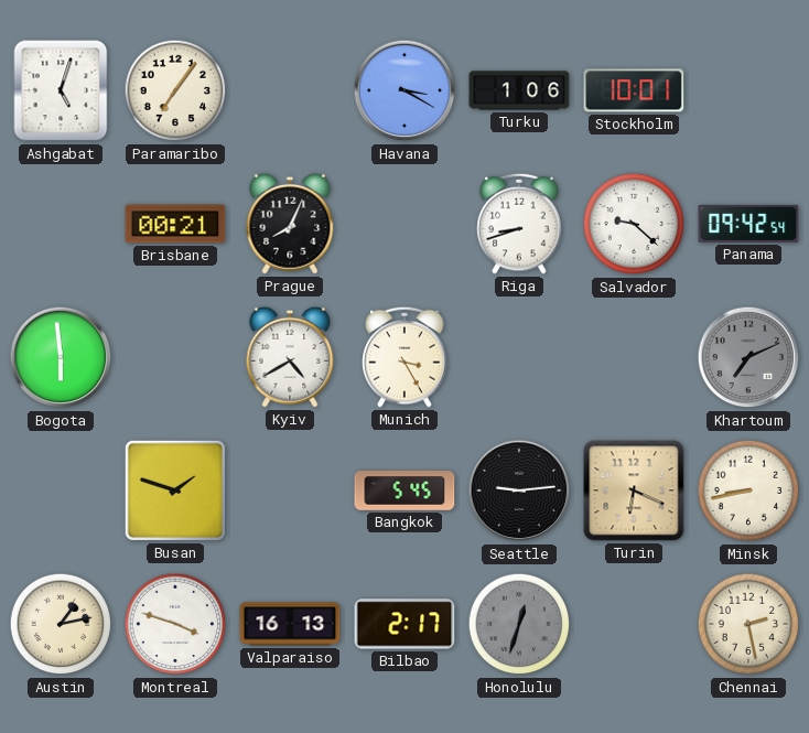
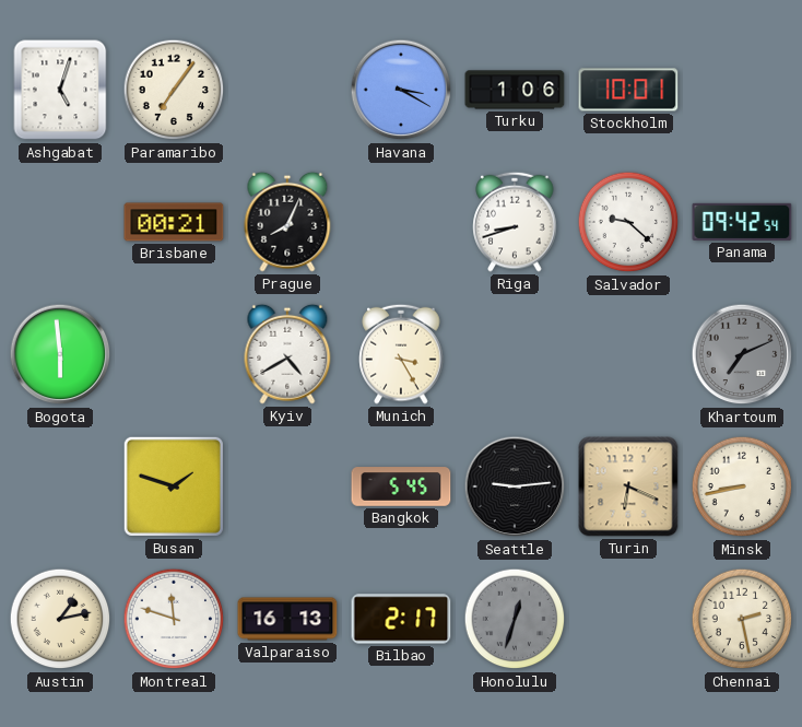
Montreal: 3:48 -> 11:48
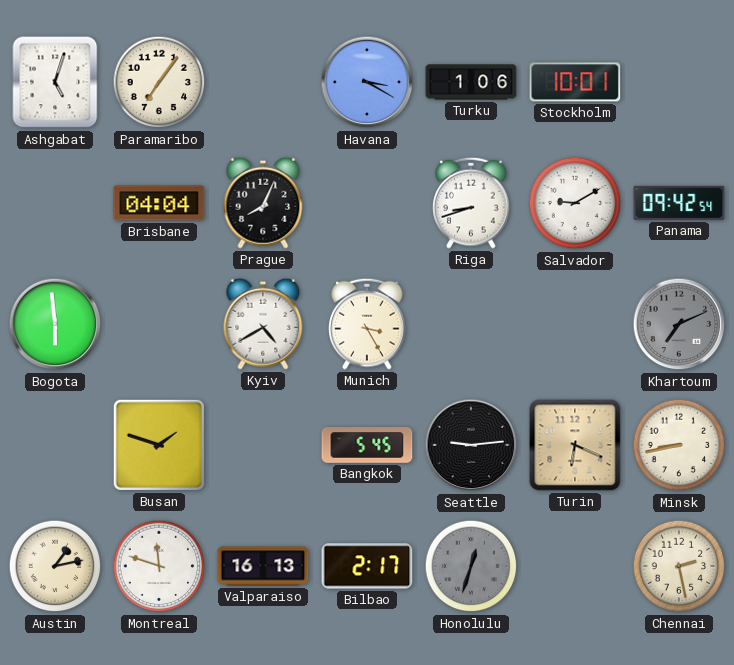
Brisbane: 00:21 -> 04:04
Salvador: 9:22 -> 9:10
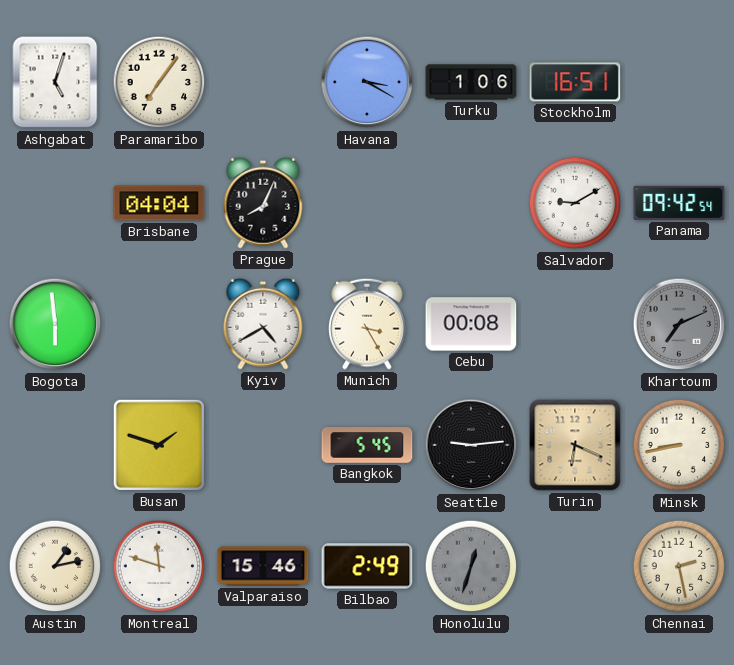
Stockholm: 10:01 -> 16:51
Riga: 8:42 -> none
Cebu: none -> 00:08
Valparaiso: 16:13 -> 15:46
Bilbao: 2:17 -> 2:49
